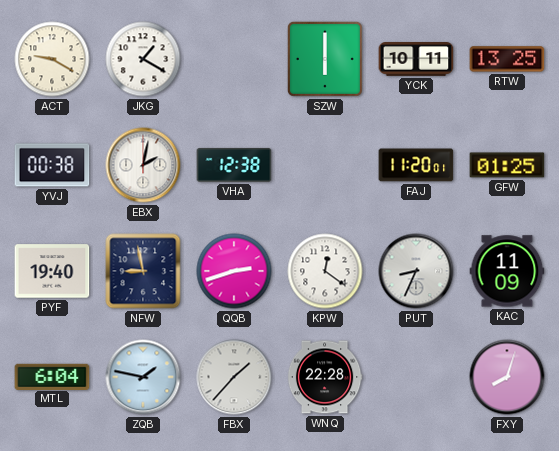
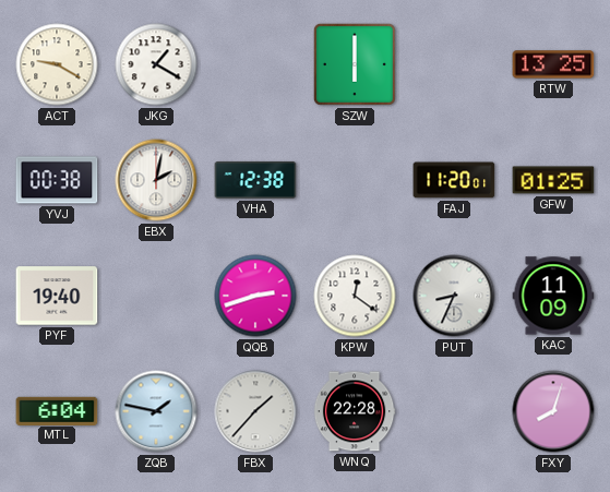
YCK: 10:11 -> none
NFW: 8:58 -> none
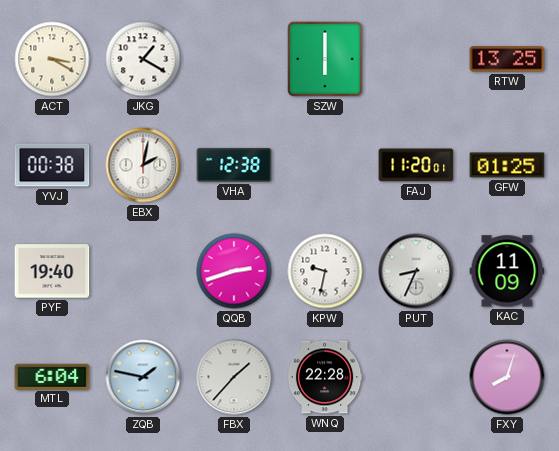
ACT: 9:20 -> 3:20
KPW: 12:21 -> 9:32
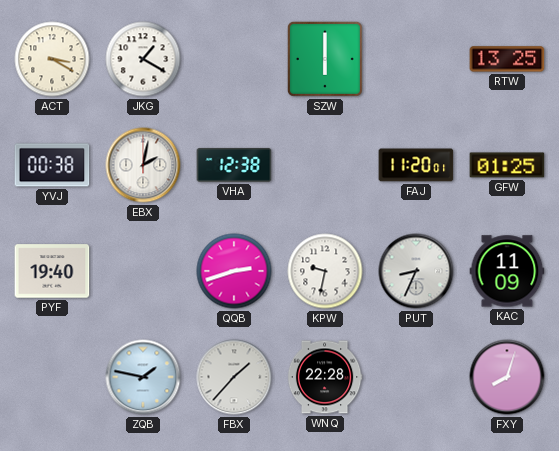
MTL: 6:04 -> none
